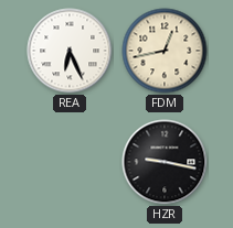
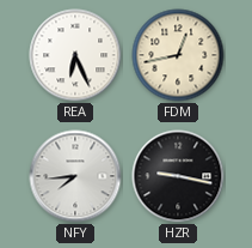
NFY: none -> 7:44
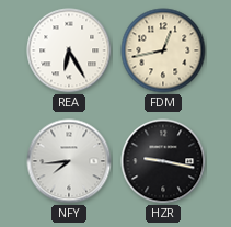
REA: 6:26 -> 6:25
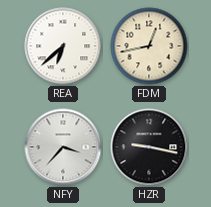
REA: 6:25 -> 6:38
NFY: 7:44 -> 3:37
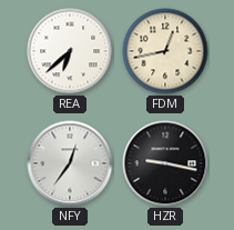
NFY: 3:37 -> 12:36
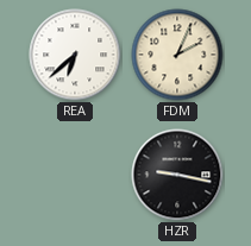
FDM: 12:43 -> 2:04
NFY: 12:36 -> none
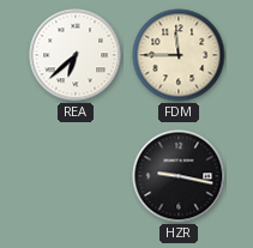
FDM: 2:04 -> 11:45
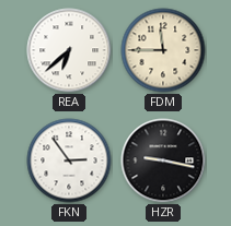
FKN: none -> 2:54
